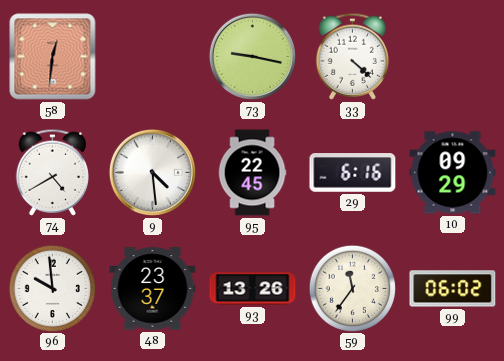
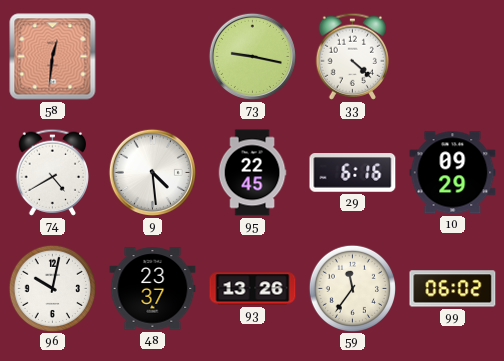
96: 9:59 -> 10:02
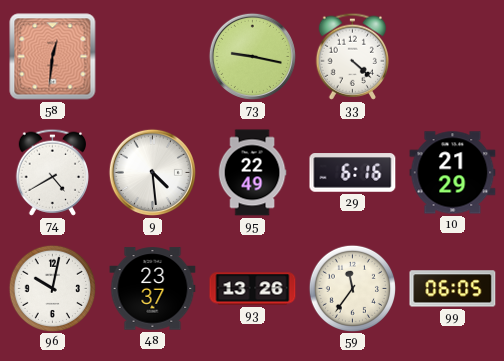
95: 22:45 -> 22:49
10: 09:29 -> 21:29
99: 06:02 -> 06:05
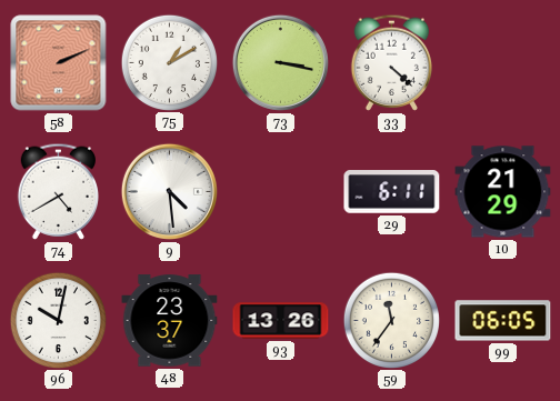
58: 12:31 -> 2:11
75: none -> 1:10
73: 9:17 -> 3:17
95: 22:49 -> none
29: 6:16 -> 6:11
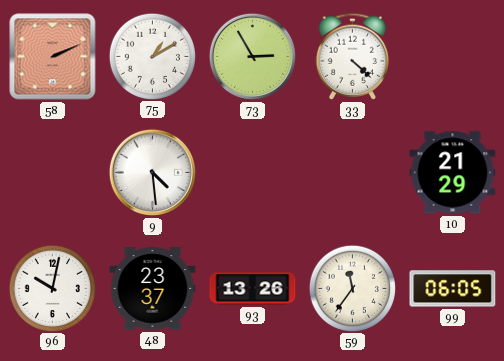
73: 3:17 -> 2:55
74: 4:40 -> none
29: 6:11 -> none
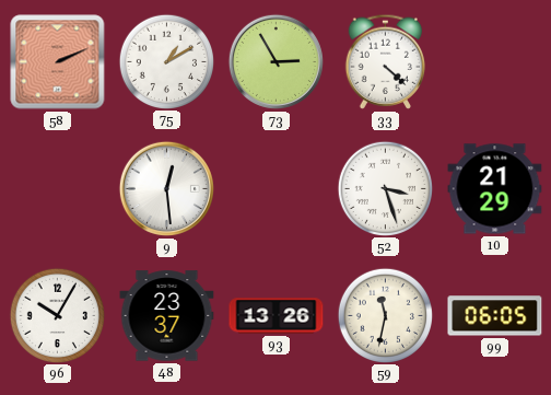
9: 4:29 -> 12:29
52: none -> 3:27
96: 10:02 -> 10:05
59: 11:36 -> 11:32
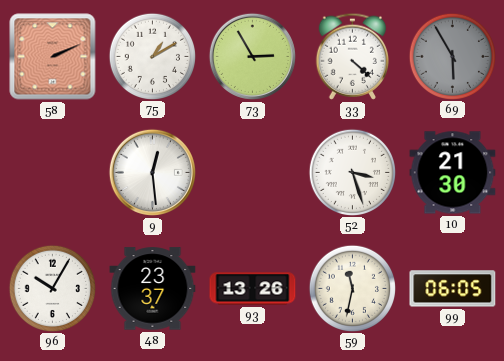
69: none -> 5:55
10: 21:29 -> 21:30
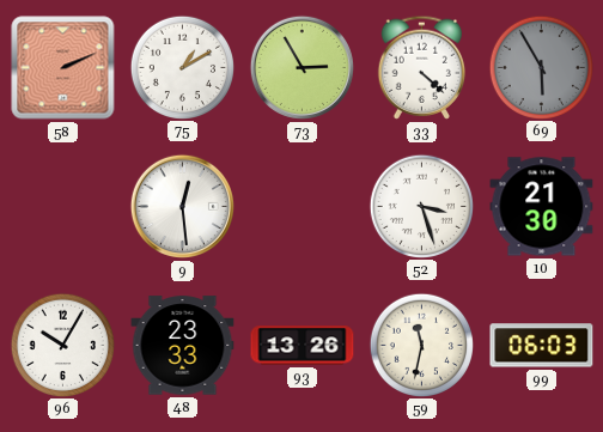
48: 23:37 -> 23:33
99: 06:05 -> 06:03
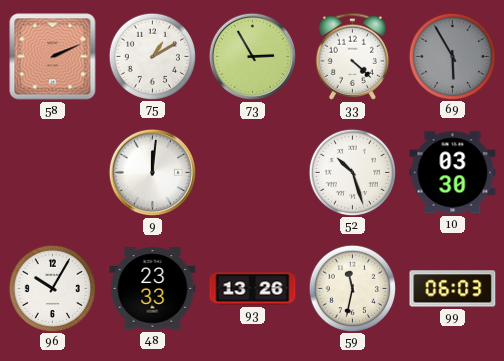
9: 12:29 -> 12:01
52: 3:27 -> 10:27
10: 21:30 -> 03:30
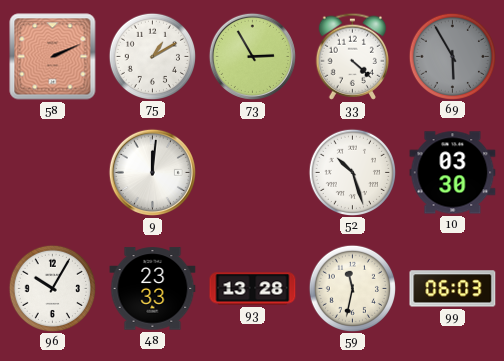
93: 13:26 -> 13:28
